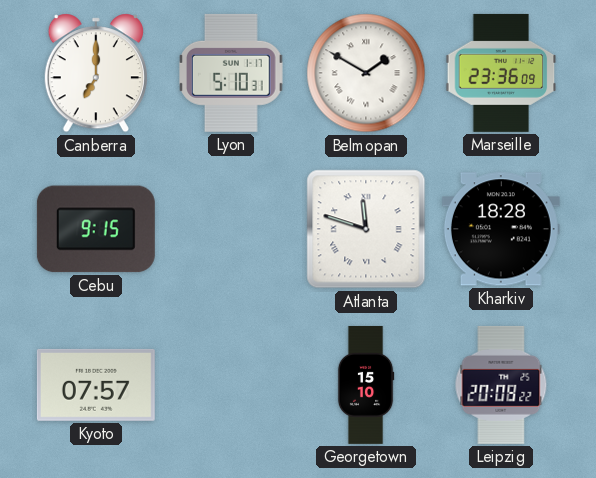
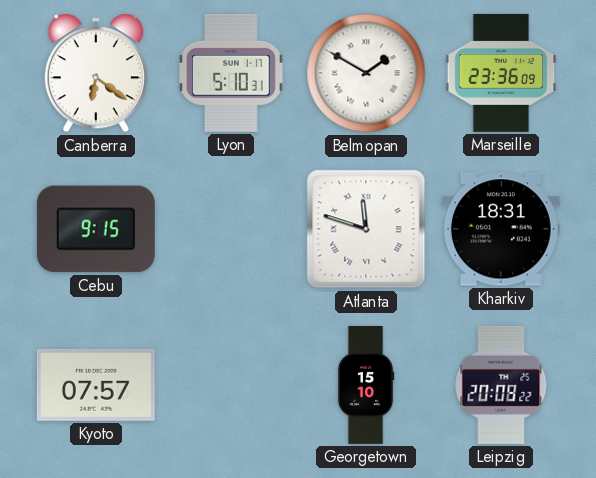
Canberra: 7:00 -> 6:21
Kharkiv: 18:28 -> 18:31
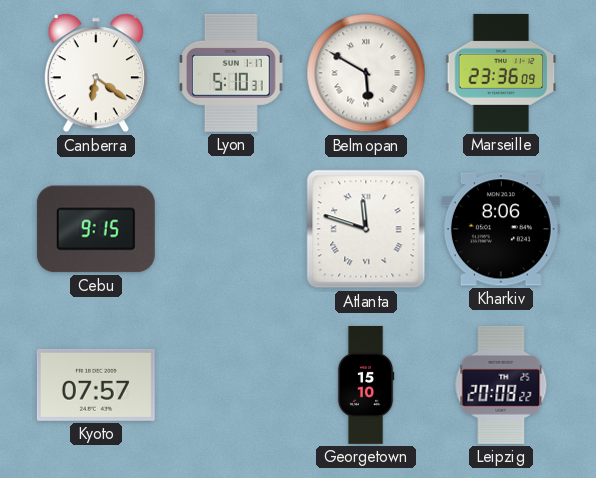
Belmopan: 1:50 -> 5:50
Kharkiv: 18:31 -> 8:06
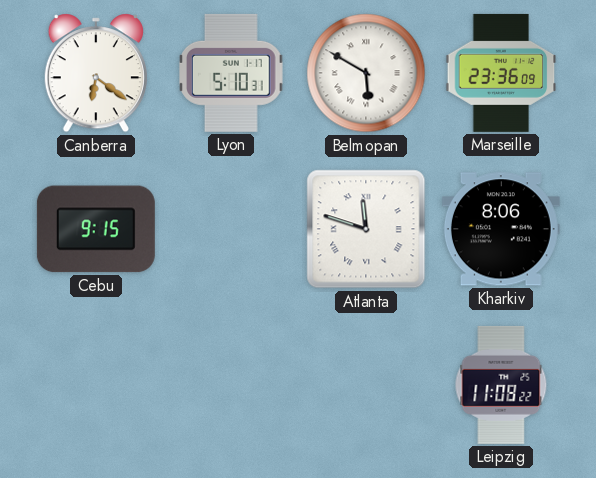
Kyoto: 07:57 -> none
Georgetown: 15:10 -> none
Leipzig: 20:08 -> 11:08
